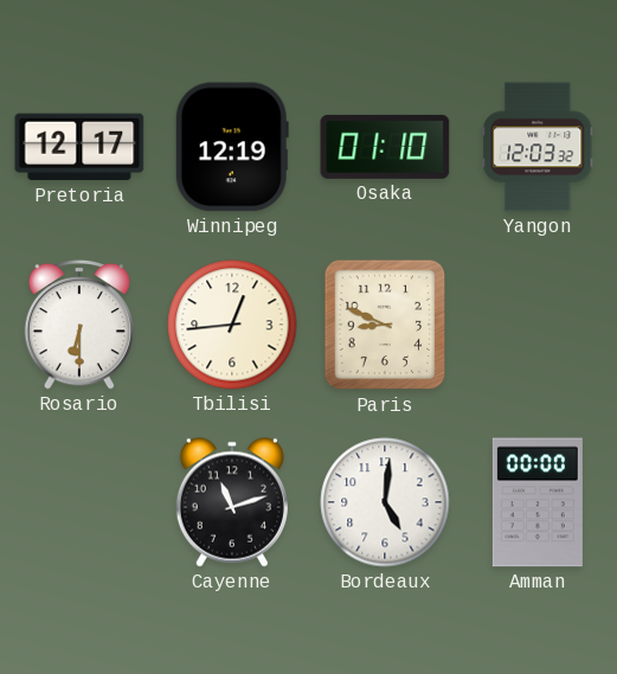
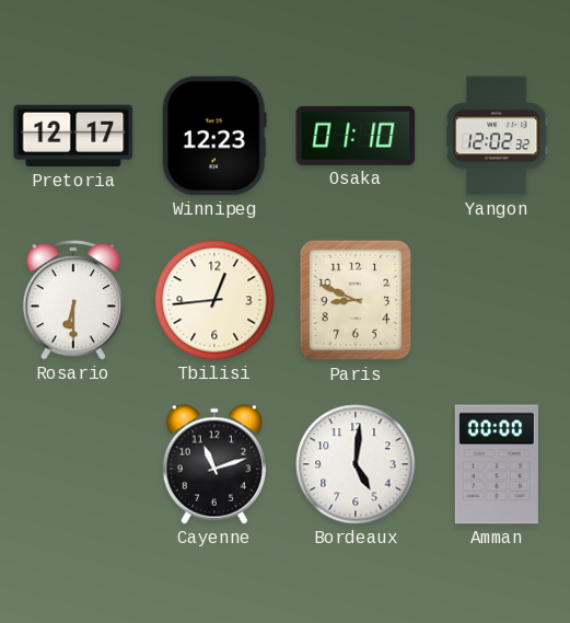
Winnipeg: 12:19 -> 12:23
Yangon: 12:03 -> 12:02
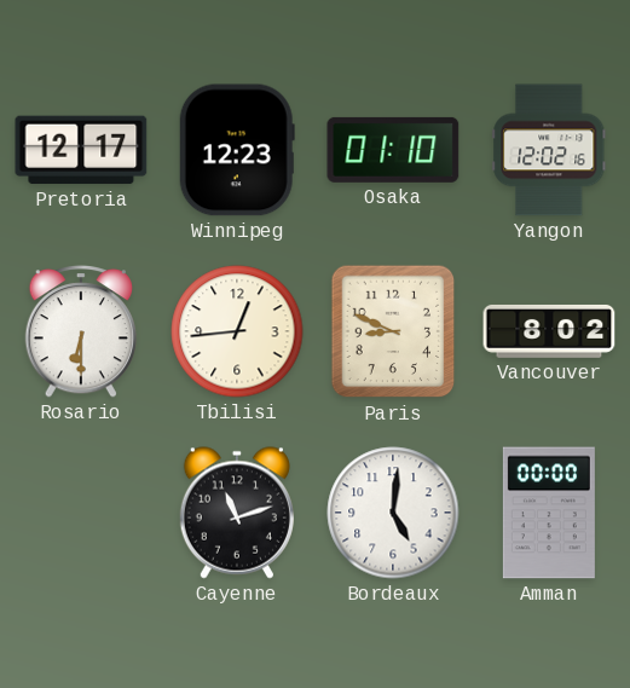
Yangon: 12:02:32 -> 12:02:16
Vancouver: none -> 8:02
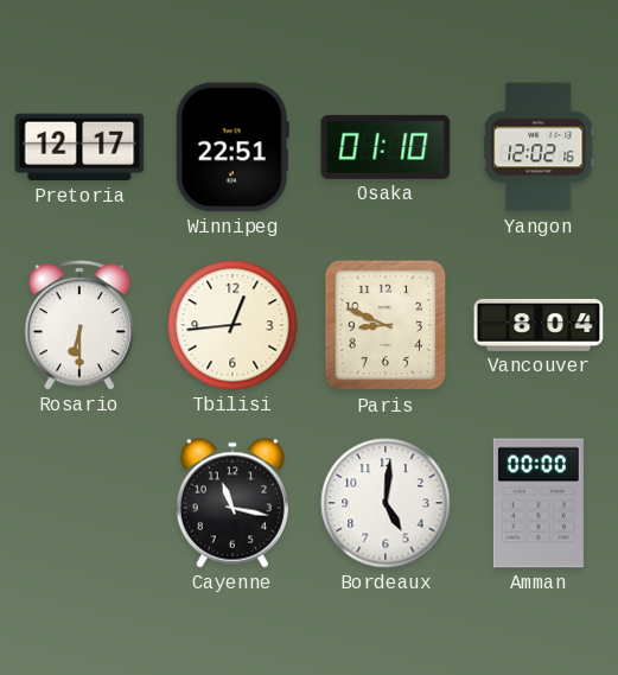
Winnipeg: 12:23 -> 22:51
Vancouver: 8:02 -> 8:04
Cayenne: 11:12 -> 11:17
